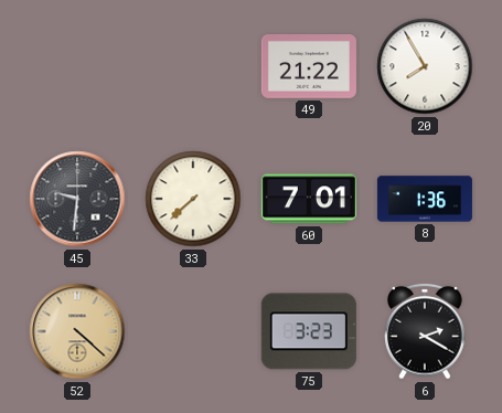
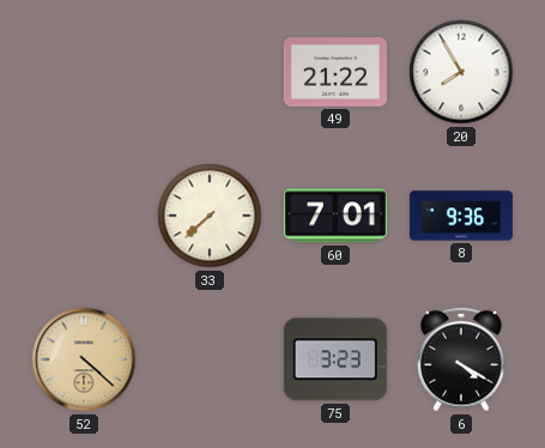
45: 9:31 -> none
8: 1:36 -> 9:36
6: 2:20 -> 4:20
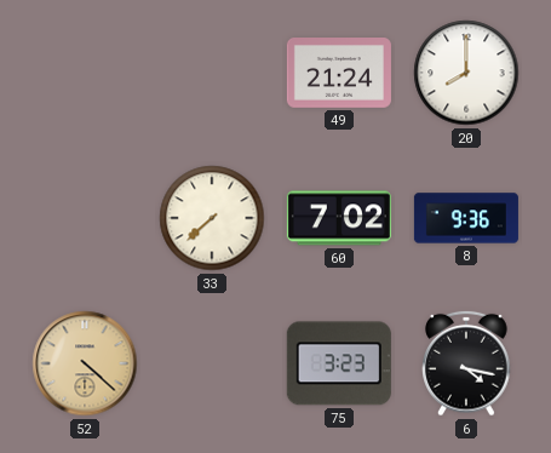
49: 21:22 -> 21:24
20: 7:55 -> 8:00
60: 7:01 -> 7:02
6: 4:20 -> 4:17
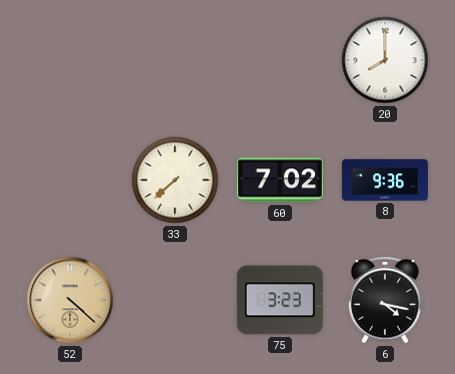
49: 21:24 -> none
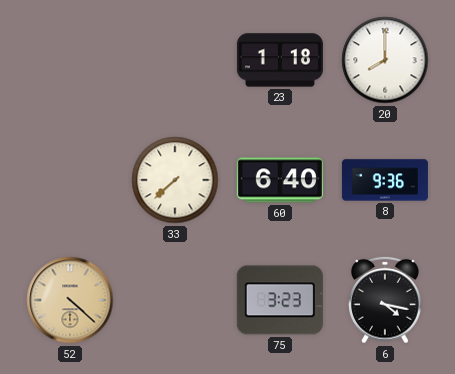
23: none -> 1:18
60: 7:02 -> 6:40
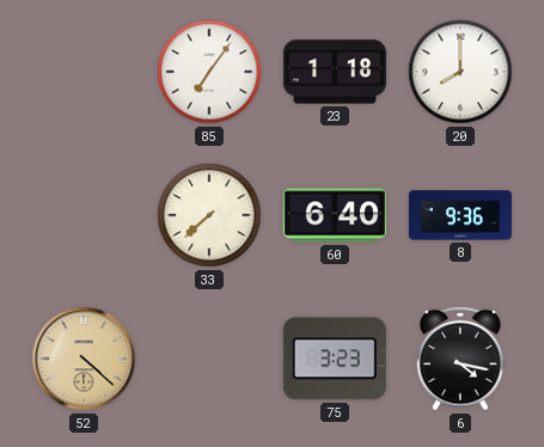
85: none -> 7:06
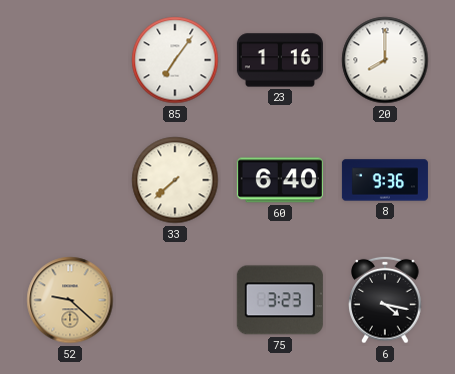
23: 1:18 -> 1:16
52: 4:22 -> 9:22
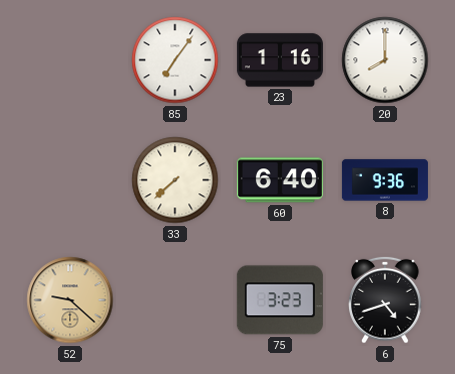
6: 4:17 -> 4:42
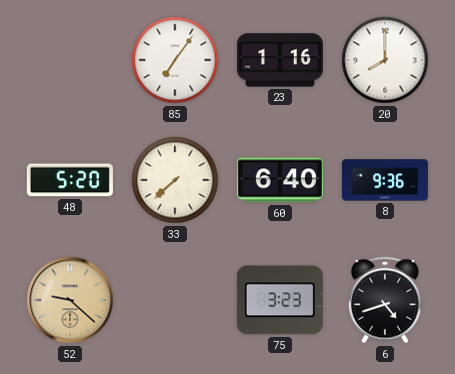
48: none -> 5:20
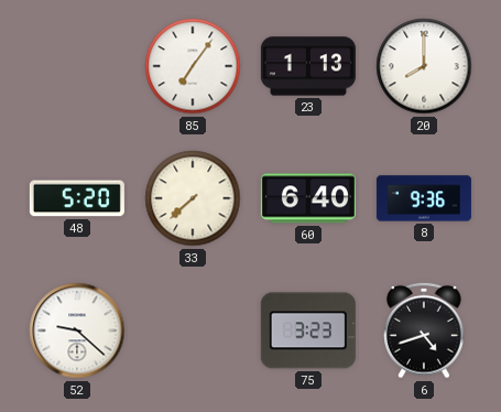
23: 1:16 -> 1:13
52 dial: champagne -> white
